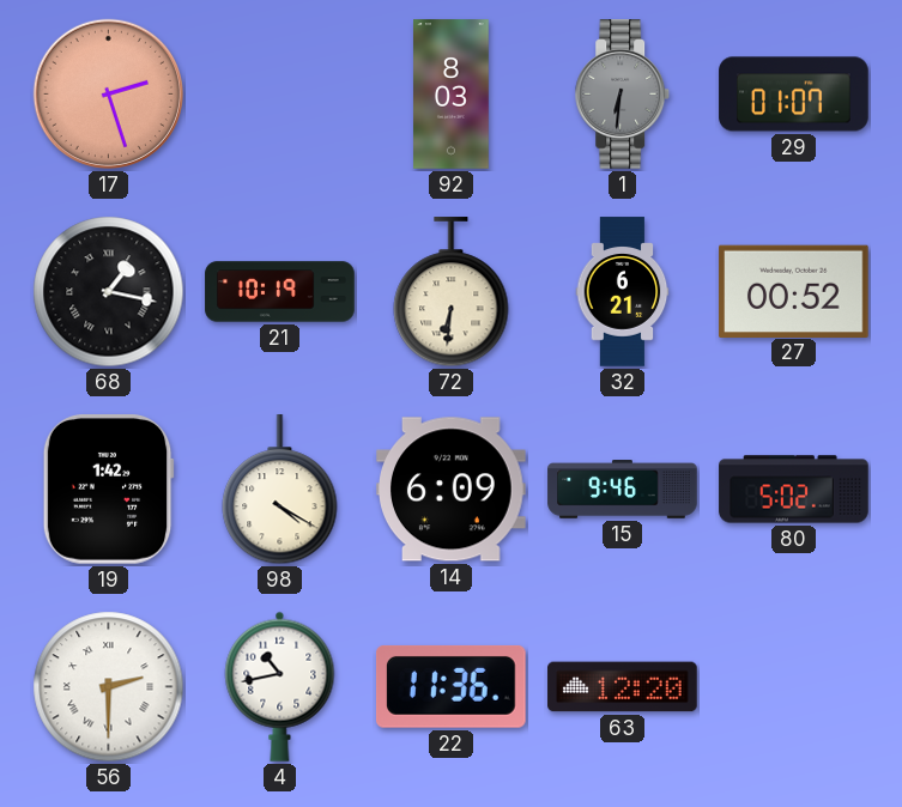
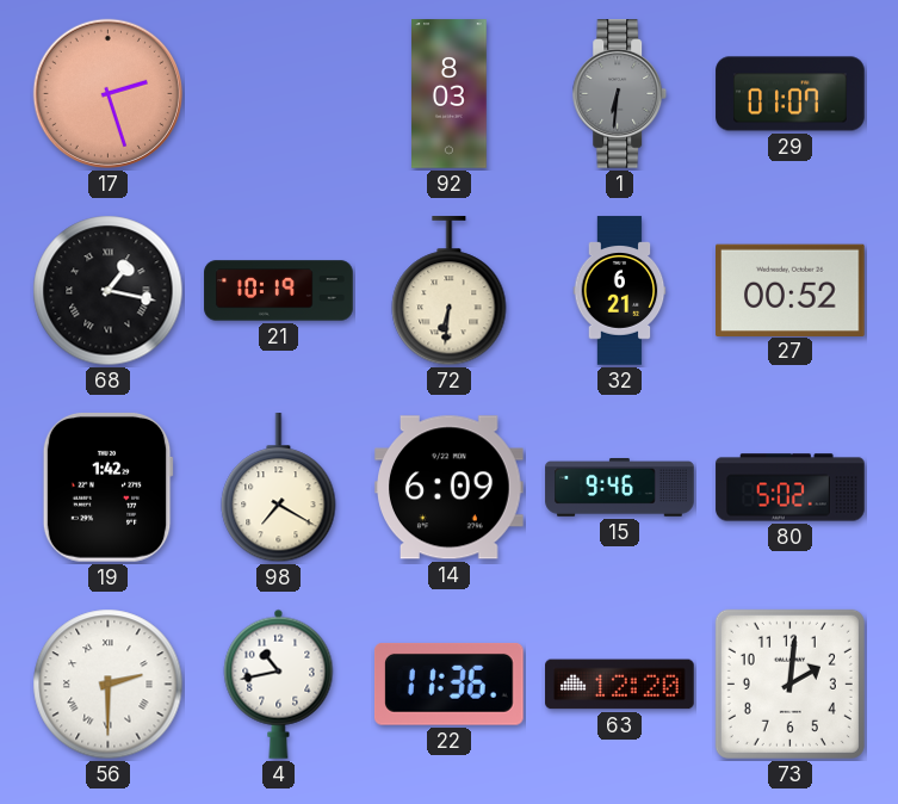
98: 4:20 -> 7:20
73: none -> 2:01
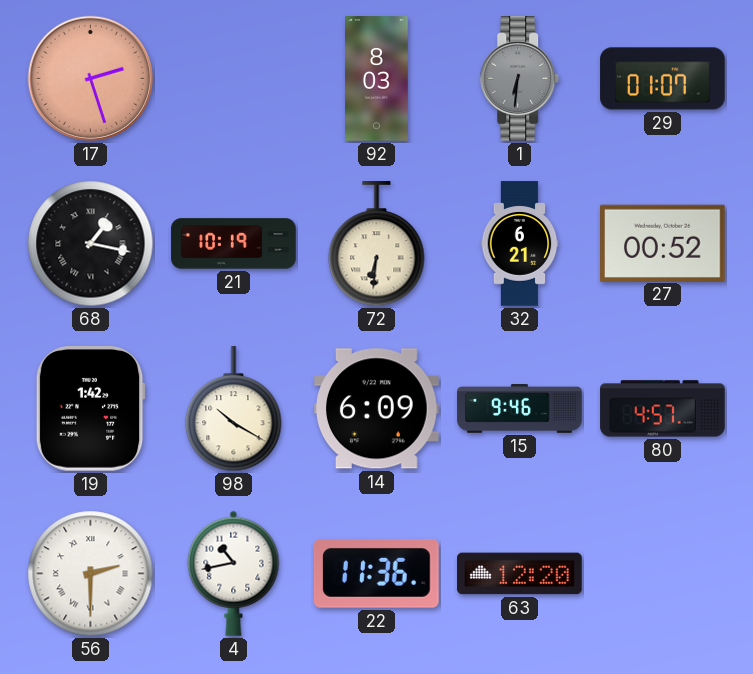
98: 7:20 -> 10:20
80: 5:02 -> 4:57
73: 2:01 -> none
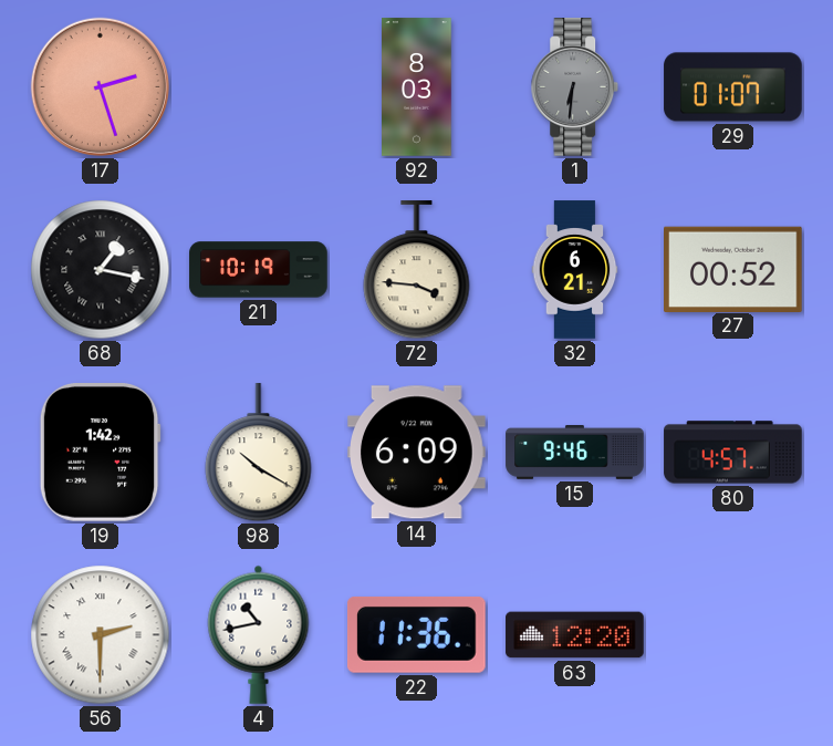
72: 6:31 -> 3:46
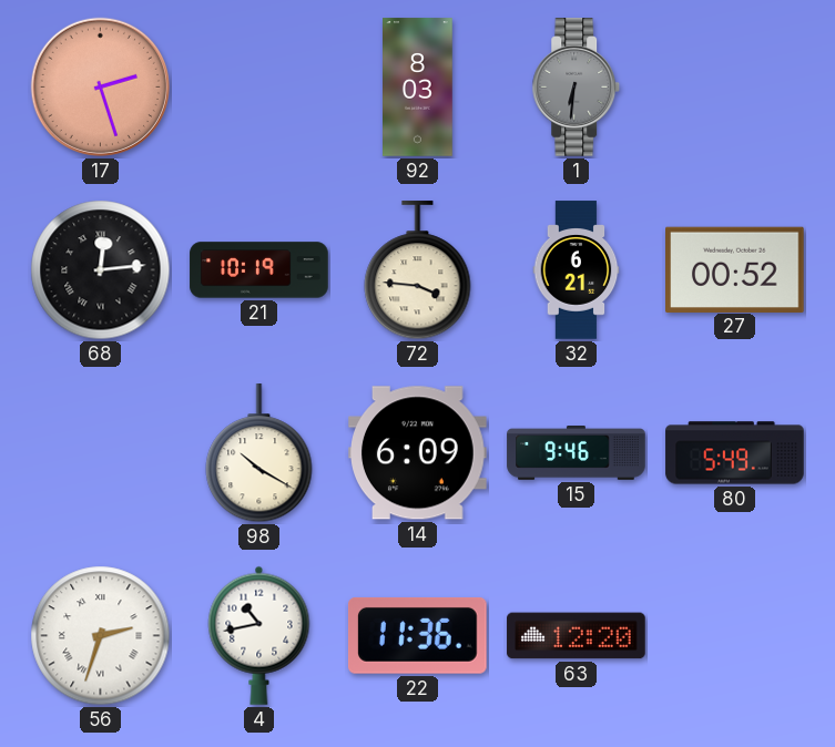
29: 01:07 -> none
68: 1:17 -> 12:14
19: 1:42 -> none
80: 4:57 -> 5:49
56: 2:30 -> 2:33
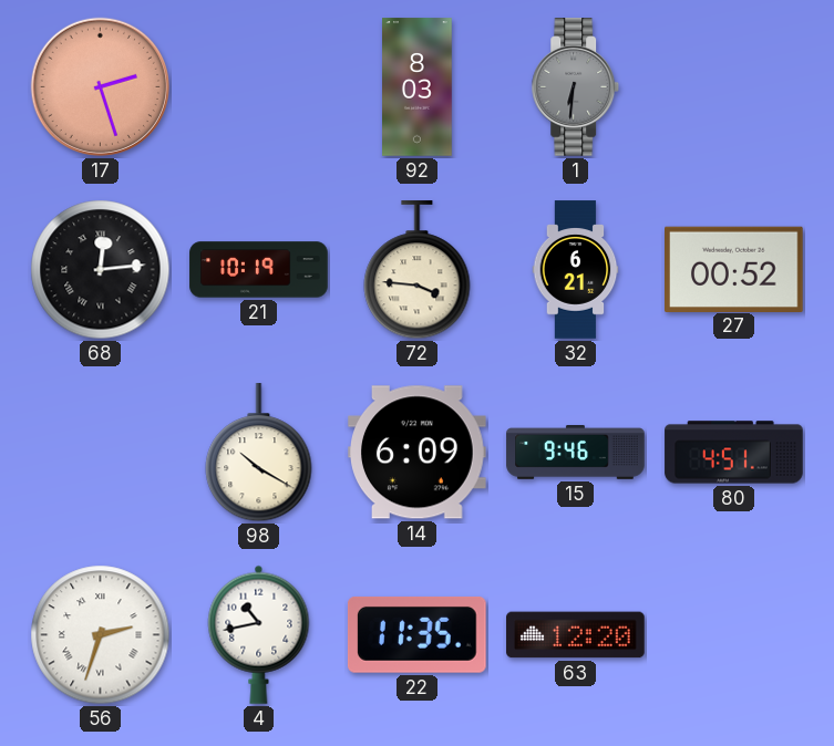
80: 5:49 -> 4:51
22: 11:36 -> 11:35
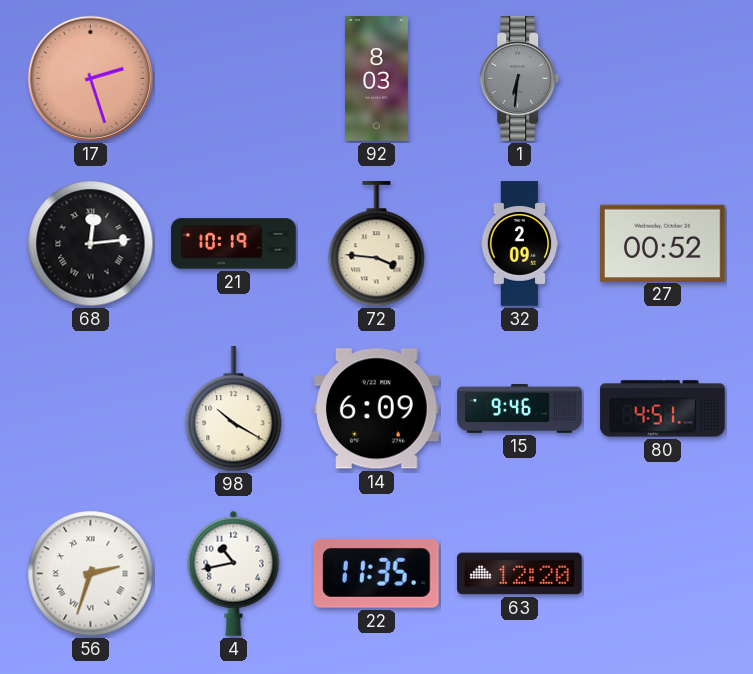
32: 6:21 -> 2:09
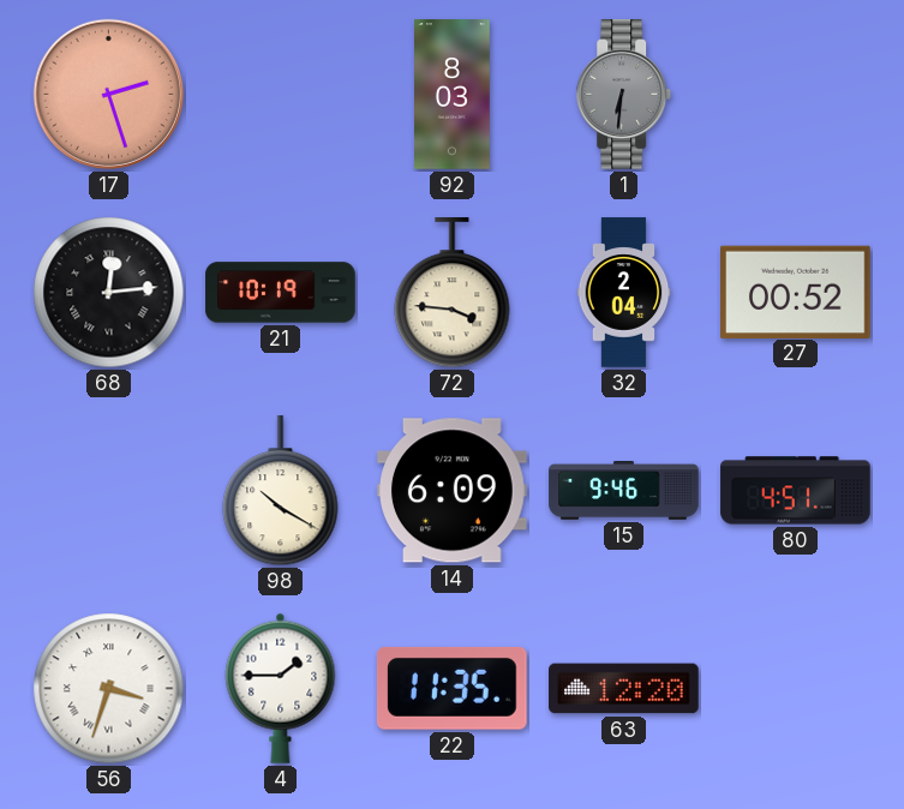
32: 2:09 -> 2:04
56: 2:33 -> 3:33
4: 10:43 -> 1:45
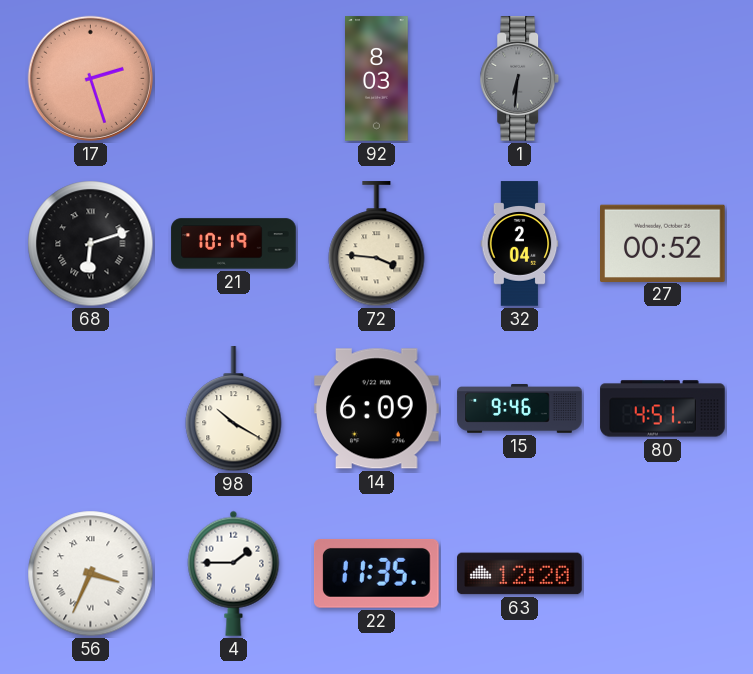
68: 12:14 -> 6:12
56: 3:33 -> 3:34
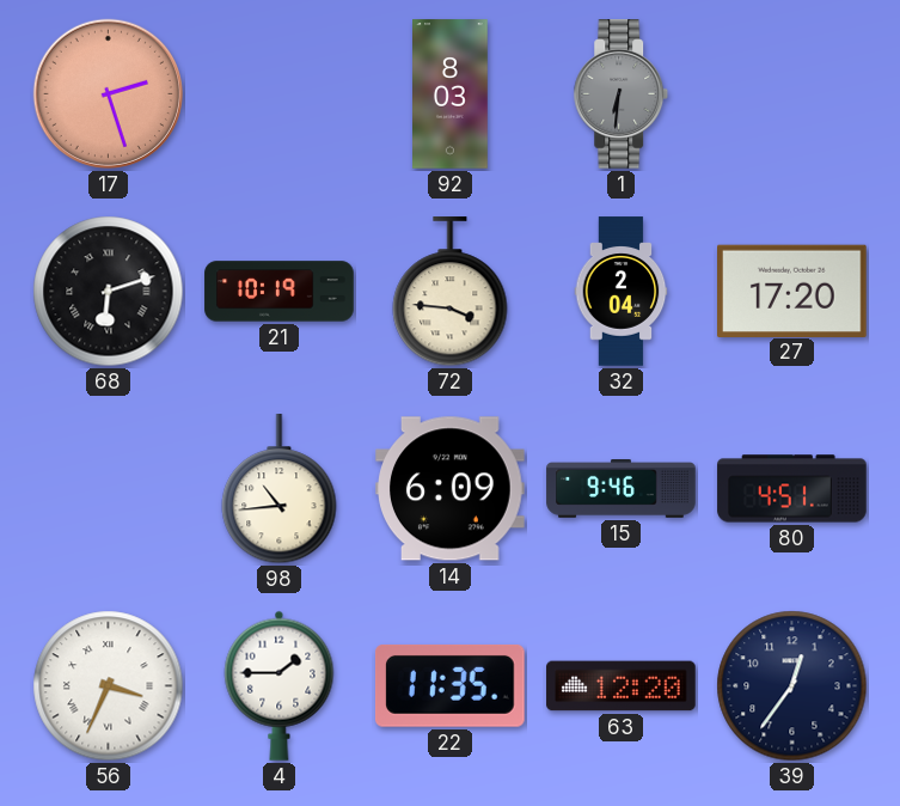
27: 00:52 -> 17:20
98: 10:20 -> 10:44
39: none -> 12:36
